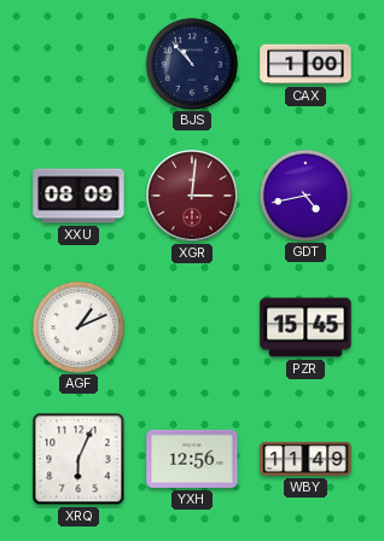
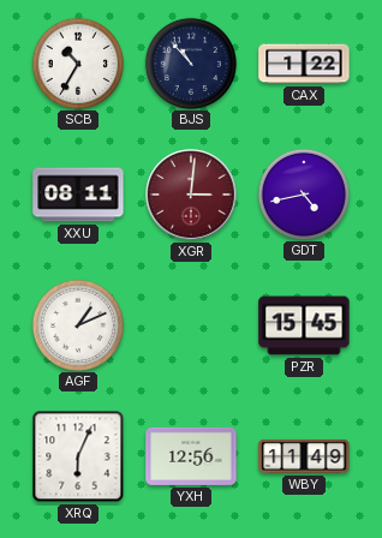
SCB: none -> 10:35
CAX: 1:00 -> 1:22
XXU: 08:09 -> 08:11
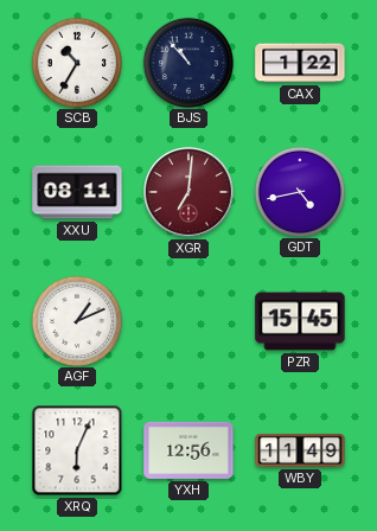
XGR: 3:01 -> 7:01
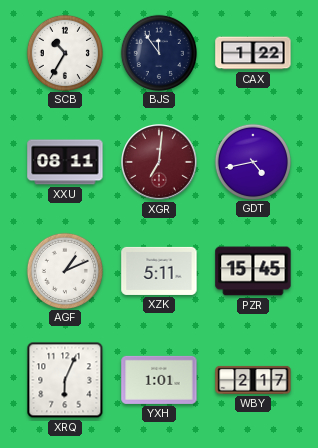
BJS: 10:53 -> 11:54
XZK: none -> 5:11
YXH: 12:56 -> 1:01
WBY: 11:49 -> 2:17
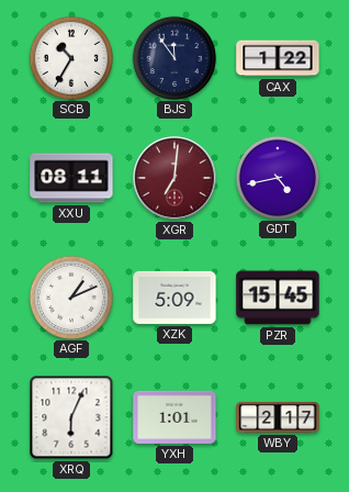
XZK: 5:11 -> 5:09
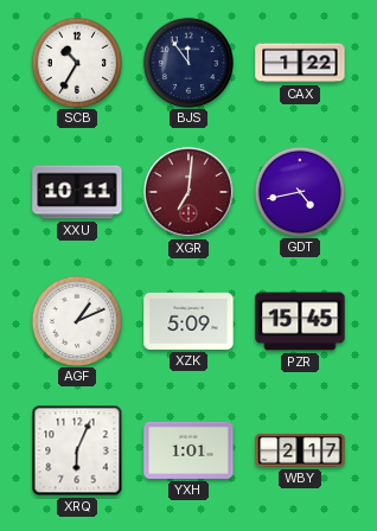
XXU: 08:11 -> 10:11
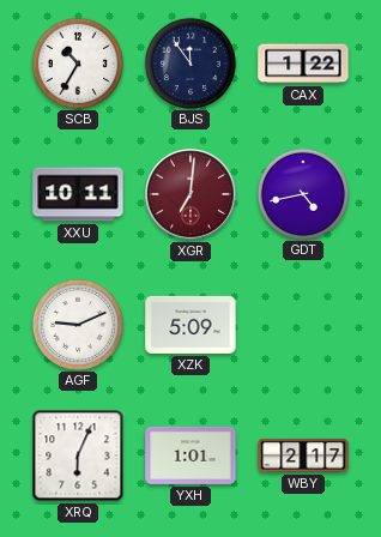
AGF: 1:11 -> 9:11
PZR: 15:45 -> none
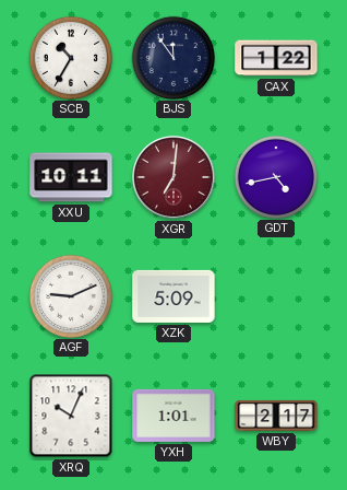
XRQ: 6:04 -> 10:04
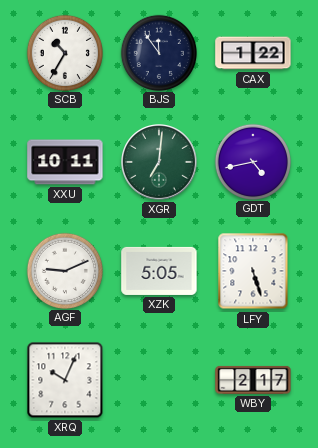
XGR dial: burgundy -> green
XZK: 5:09 -> 5:05
LFY: none -> 5:27
YXH: 1:01 -> none
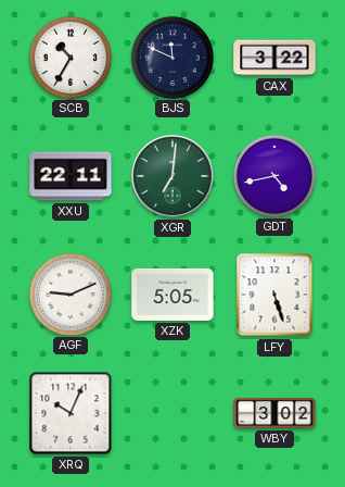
BJS: 11:54 -> 11:49
CAX: 1:22 -> 3:22
XXU: 10:11 -> 22:11
WBY: 2:17 -> 3:02
